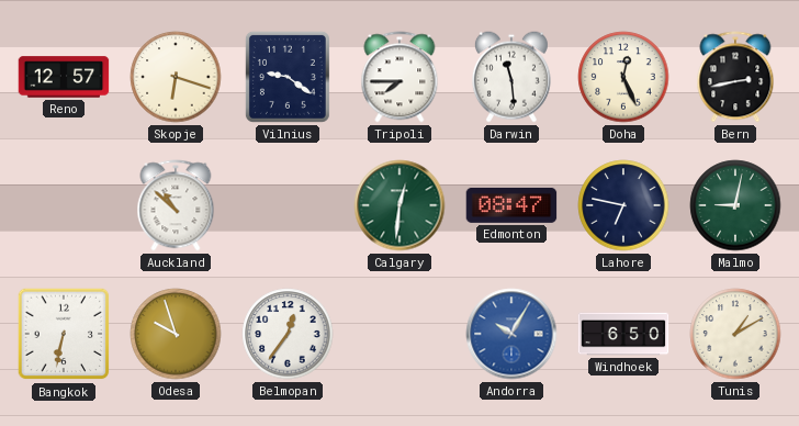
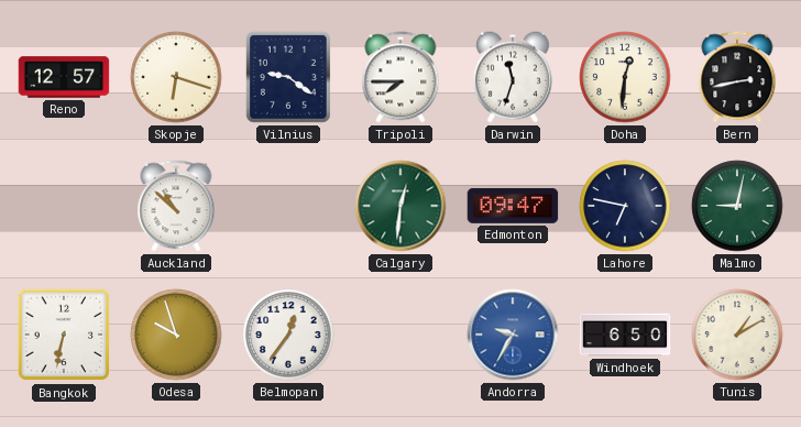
Darwin: 11:29 -> 11:33
Doha: 12:26 -> 12:31
Edmonton: 08:47 -> 09:47
Andorra: 10:05 -> 9:35
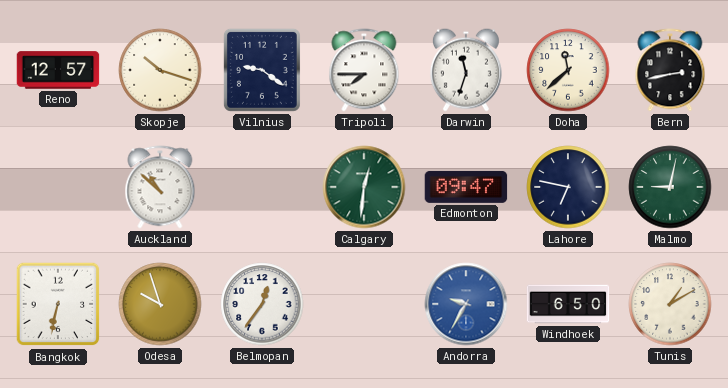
Skopje: 6:18 -> 10:18
Doha: 12:31 -> 11:38
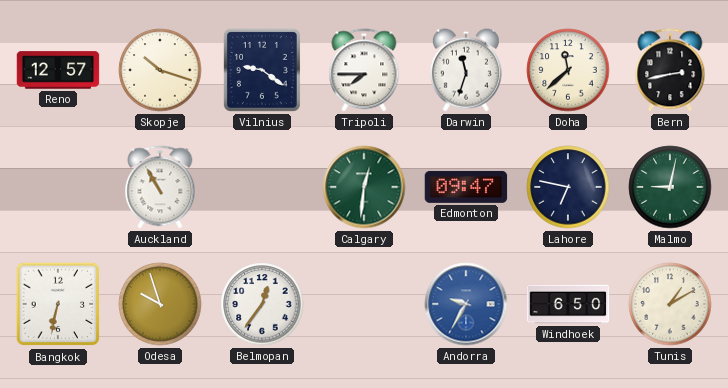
Auckland: 10:52 -> 10:55
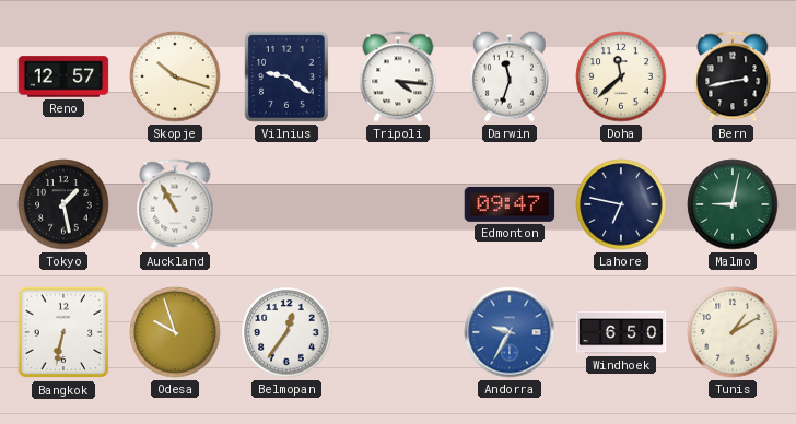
Tripoli: 7:45 -> 4:16
Tokyo: none -> 1:28
Calgary: 12:31 -> none
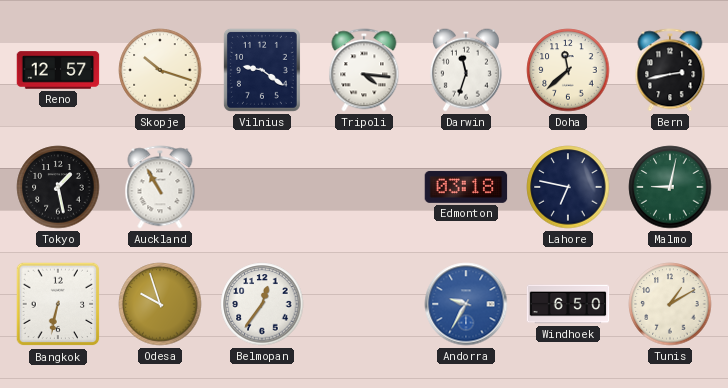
Edmonton: 09:47 -> 03:18
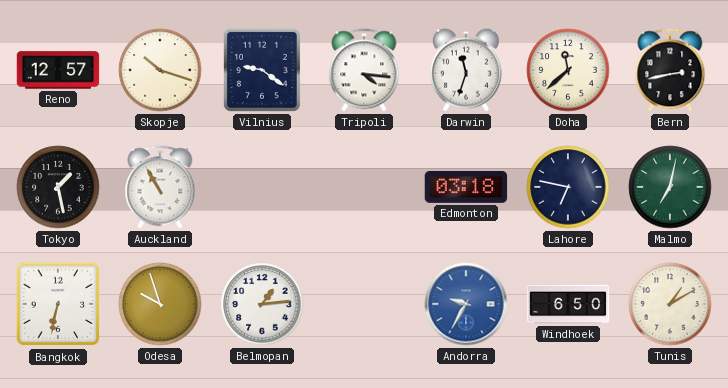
Malmo: 9:02 -> 7:02
Belmopan: 12:36 -> 1:14
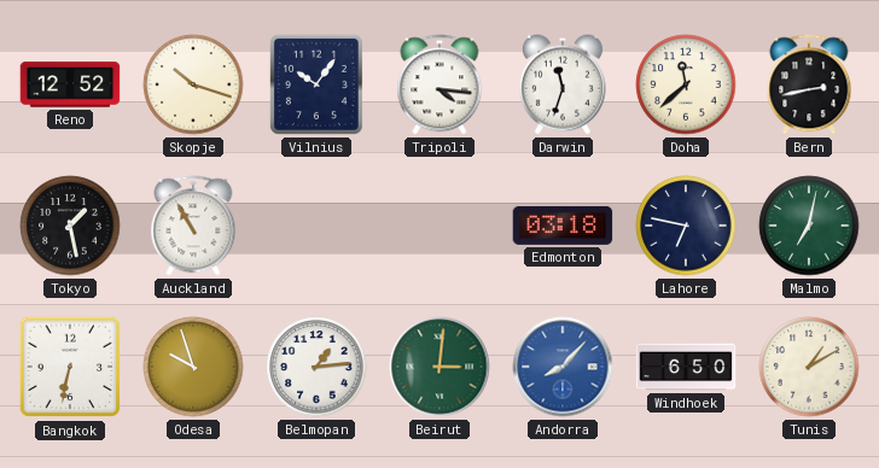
Reno: 12:57 -> 12:52
Vilnius: 9:21 -> 10:06
Beirut: none -> 3:01
Andorra: 9:35 -> 8:07
